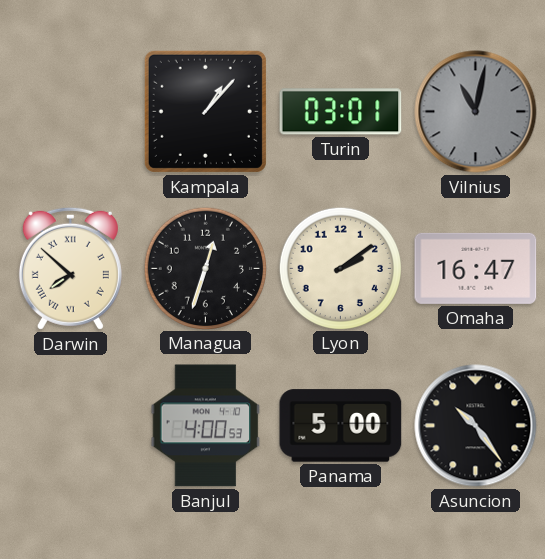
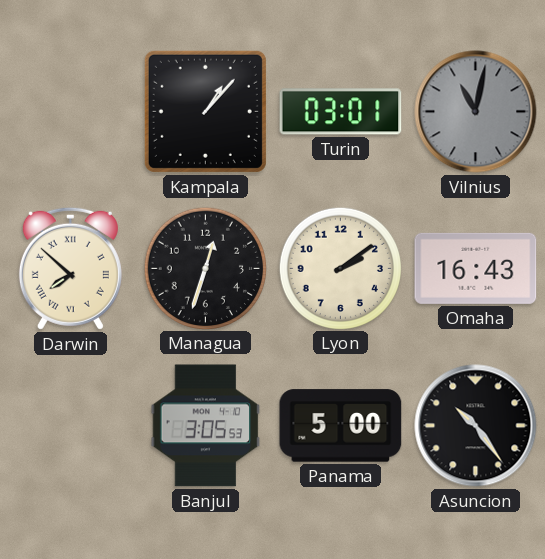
Omaha: 16:47 -> 16:43
Banjul: 4:00 -> 3:05
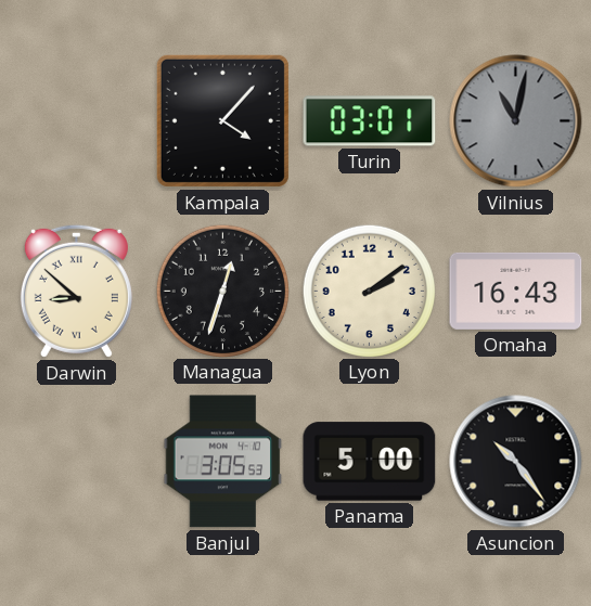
Kampala: 1:07 -> 4:07
Darwin: 7:52 -> 8:52
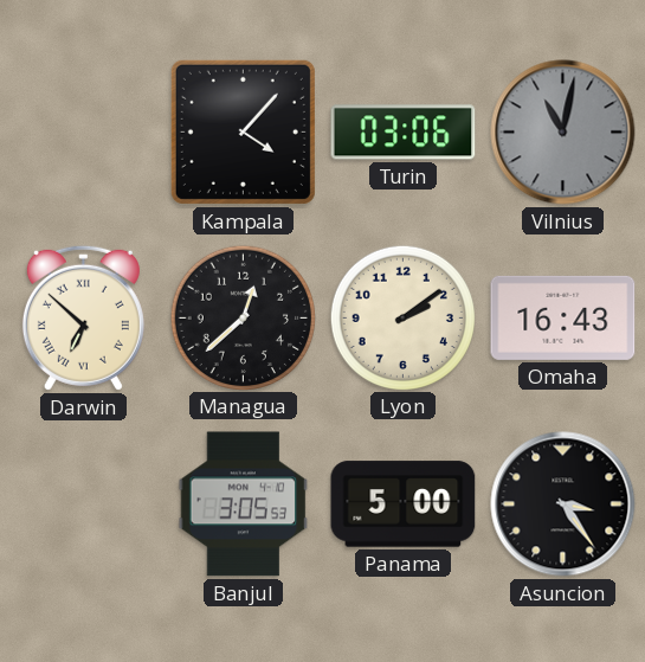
Turin: 03:01 -> 03:06
Darwin: 8:52 -> 6:52
Managua: 12:33 -> 12:38
Asuncion: 10:24 -> 3:24
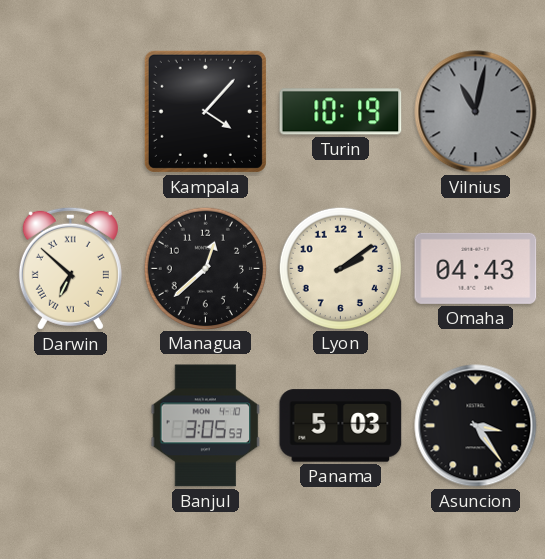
Turin: 03:06 -> 10:19
Omaha: 16:43 -> 04:43
Panama: 5:00 -> 5:03
